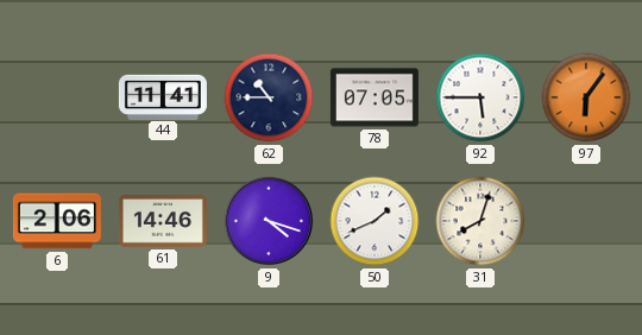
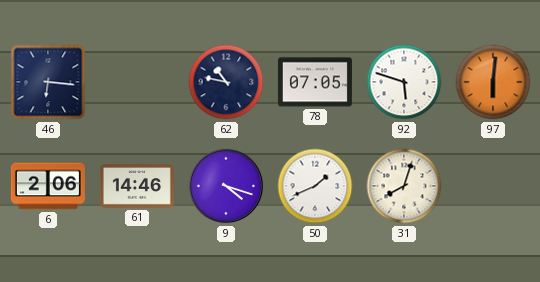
46: none -> 6:16
44: 11:41 -> none
62: 10:45 -> 10:47
92: 5:45 -> 5:48
97: 6:06 -> 6:01
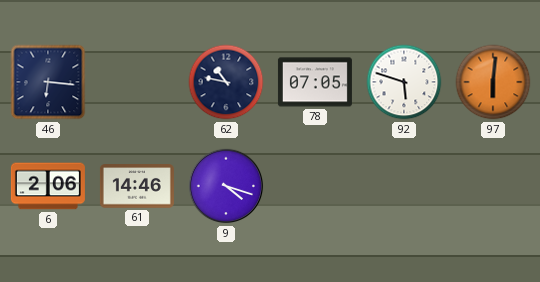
50: 1:41 -> none
31: 8:03 -> none
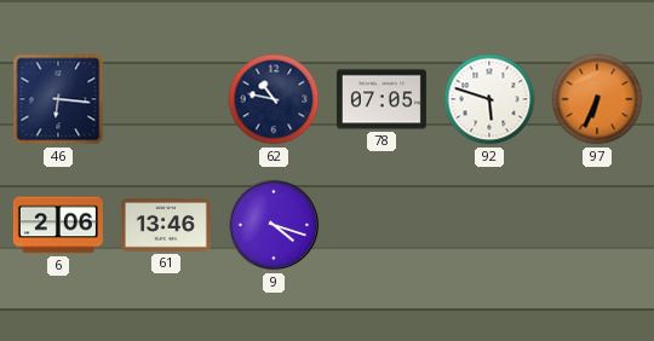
97: 6:01 -> 6:34
61: 14:46 -> 13:46
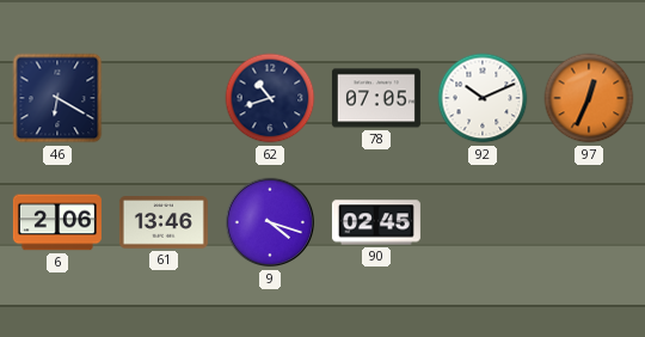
46: 6:16 -> 6:20
62: 10:47 -> 10:42
92: 5:48 -> 10:11
97: 6:34 -> 12:34
90: none -> 02:45
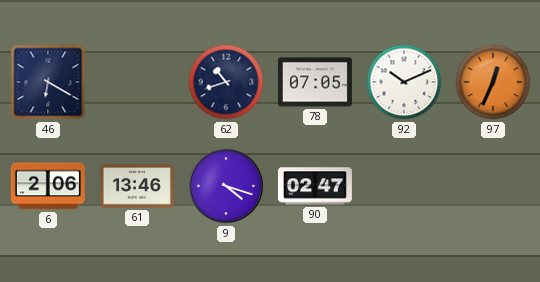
90: 02:45 -> 02:47
